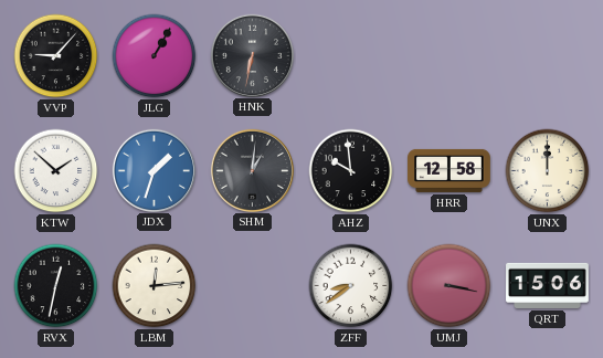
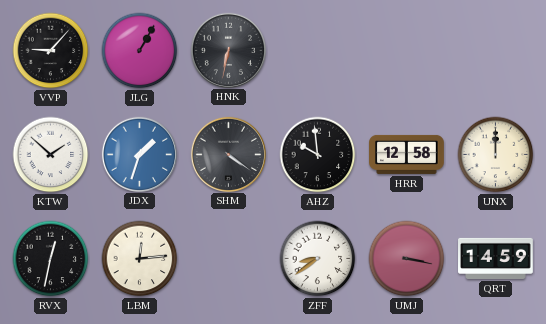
SHM: 1:01 -> 4:21
QRT: 15:06 -> 14:59
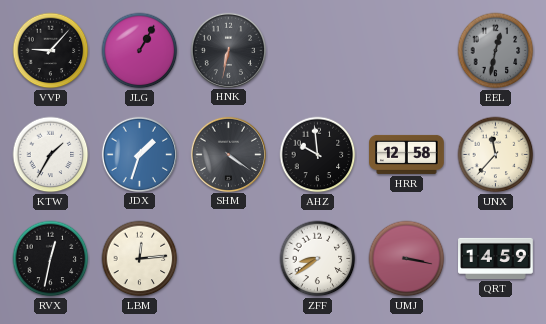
EEL: none -> 12:32
KTW: 1:52 -> 1:35
UNX: 12:00 -> 11:37
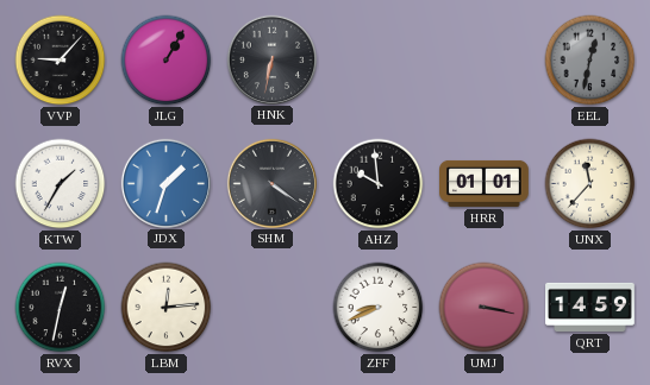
HRR: 12:58 -> 01:01
ZFF: 8:39 -> 8:41
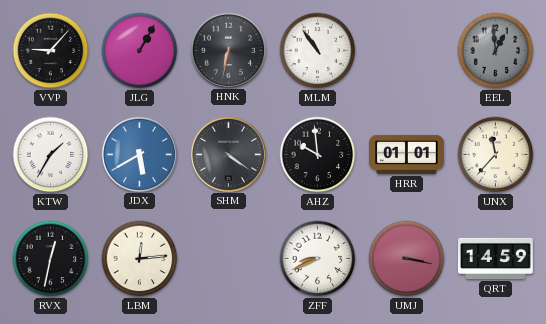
MLM: none -> 10:54
EEL: 12:32 -> 12:59
JDX: 1:33 -> 5:40
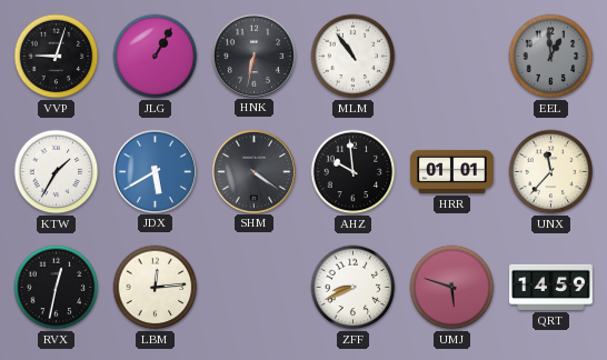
VVP: 9:07 -> 9:03
UMJ: 3:17 -> 5:48
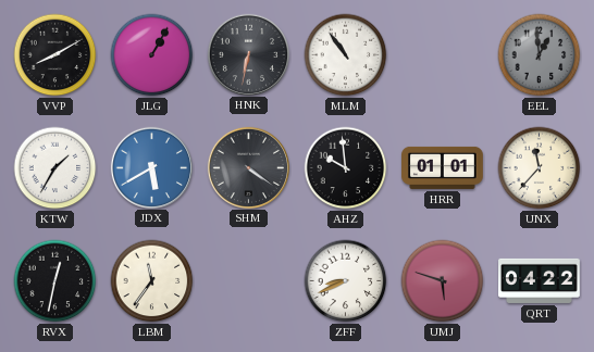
VVP: 9:03 -> 8:10
LBM: 12:14 -> 11:36
QRT: 14:59 -> 04:22
